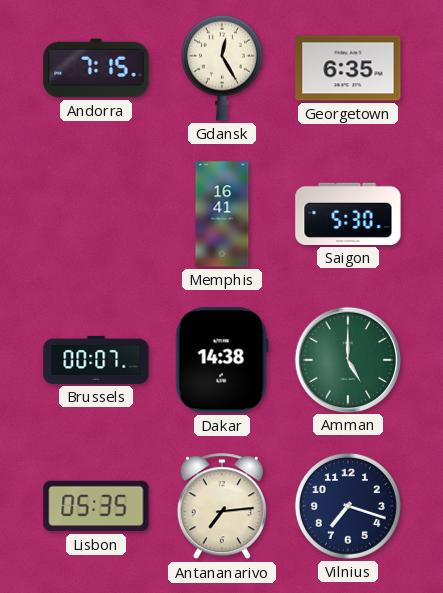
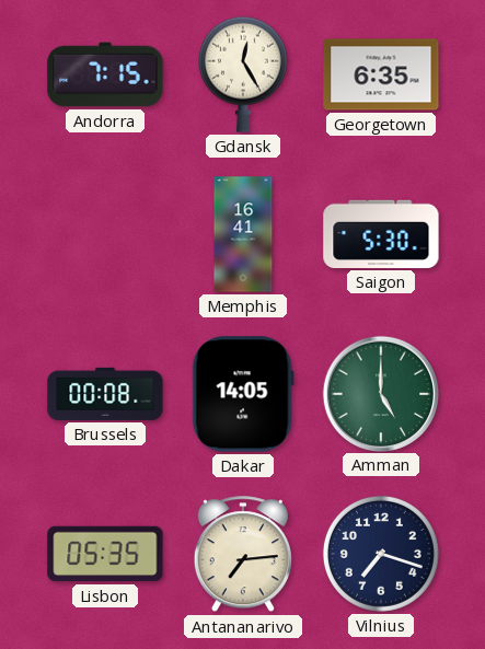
Brussels: 00:07 -> 00:08
Dakar: 14:38 -> 14:05
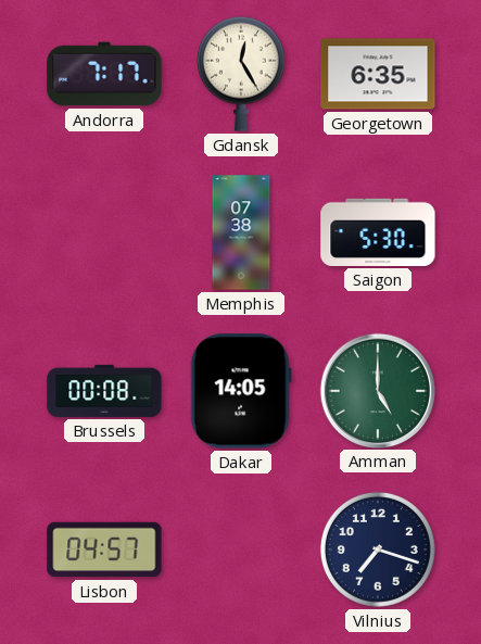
Andorra: 7:15 -> 7:17
Memphis: 16:41 -> 07:38
Lisbon: 05:35 -> 04:57
Antananarivo: 7:14 -> none
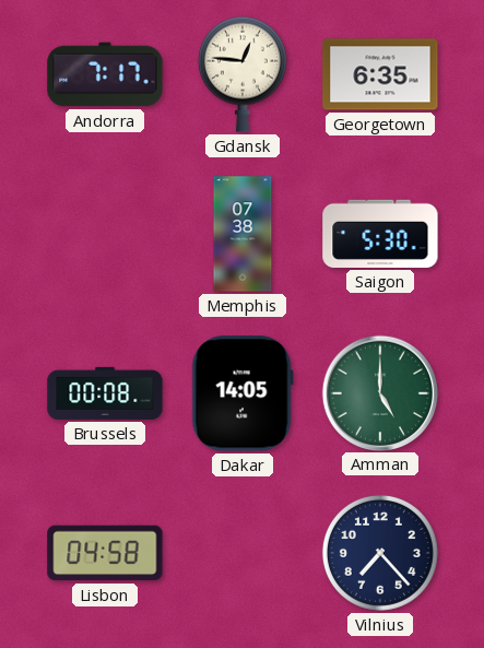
Gdansk: 12:25 -> 12:46
Lisbon: 04:57 -> 04:58
Vilnius: 7:18 -> 7:23
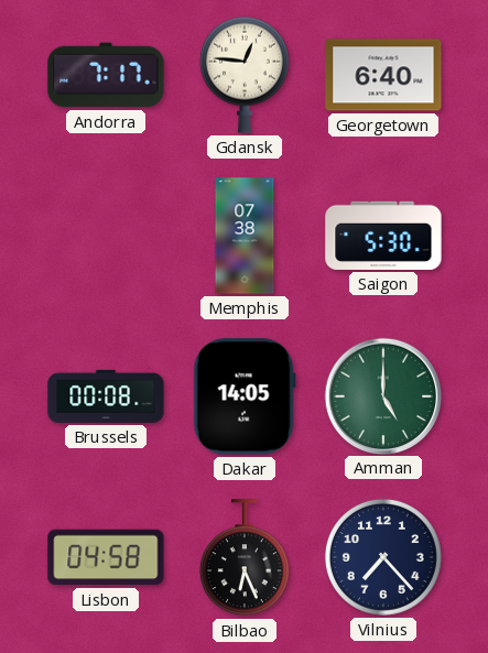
Georgetown: 6:35 -> 6:40
Bilbao: none -> 6:26
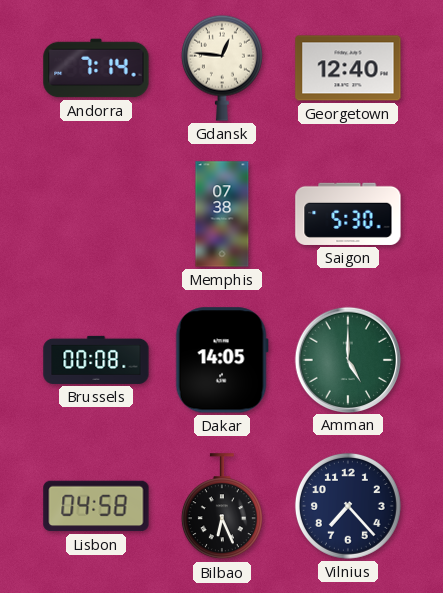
Andorra: 7:17 -> 7:14
Georgetown: 6:40 -> 12:40
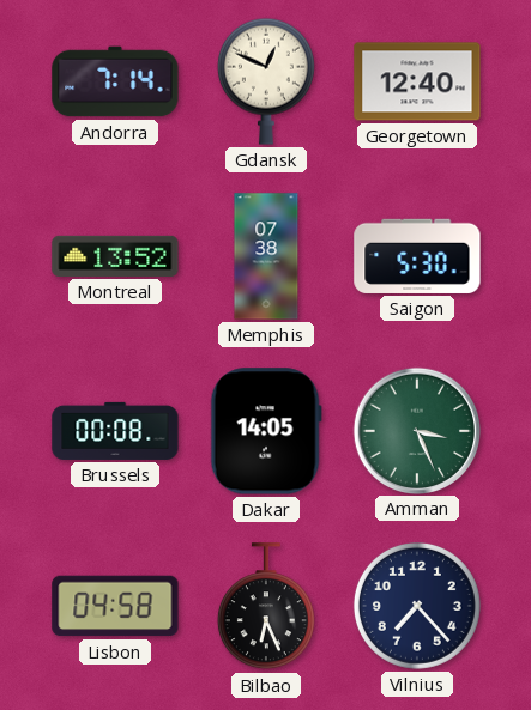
Gdansk: 12:46 -> 12:49
Montreal: none -> 13:52
Amman: 5:00 -> 3:26
